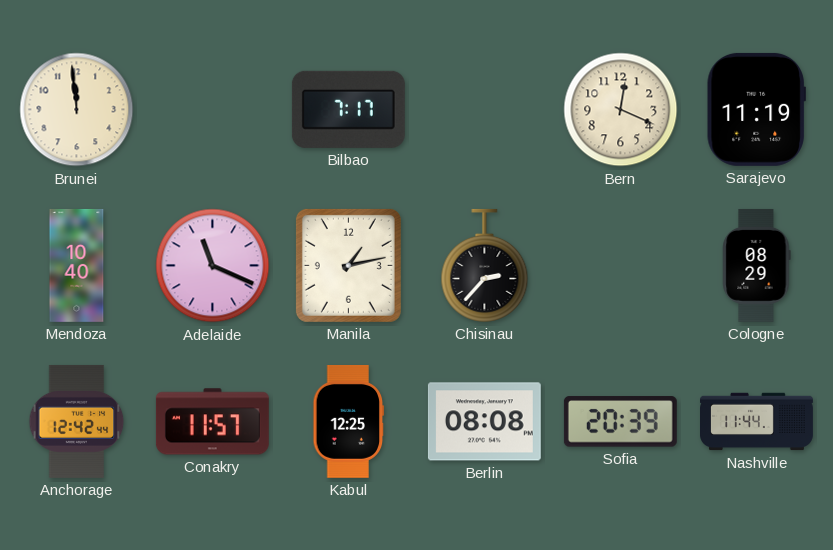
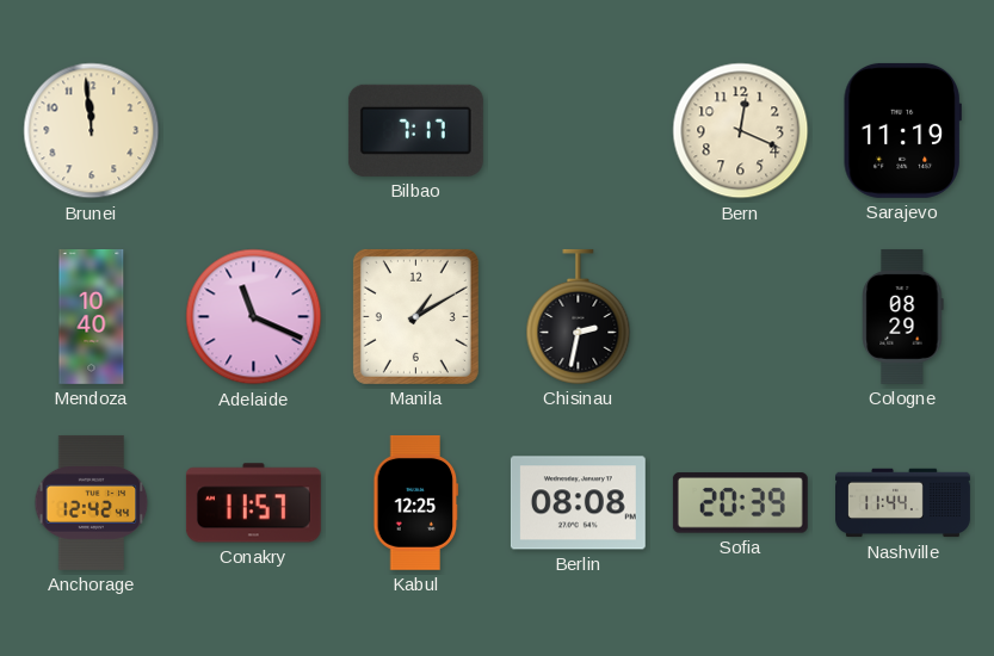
Manila: 1:13 -> 1:10
Chisinau: 2:37 -> 2:32
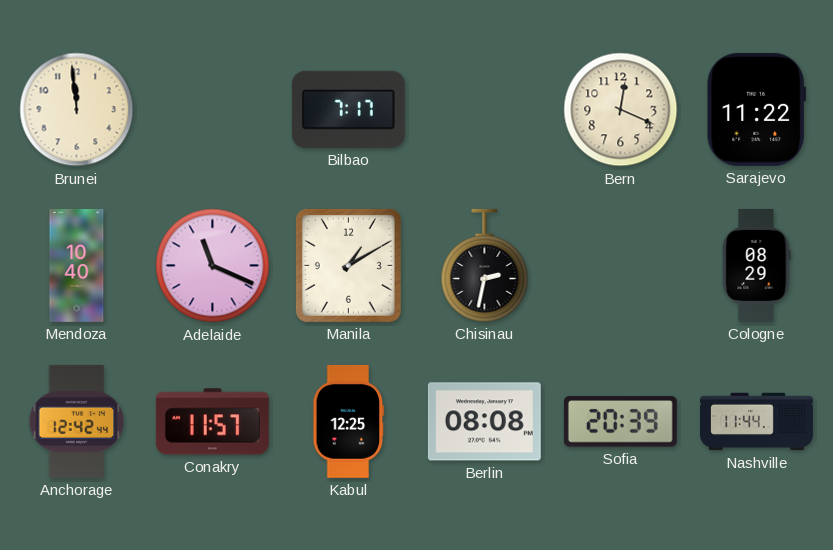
Sarajevo: 11:19 -> 11:22
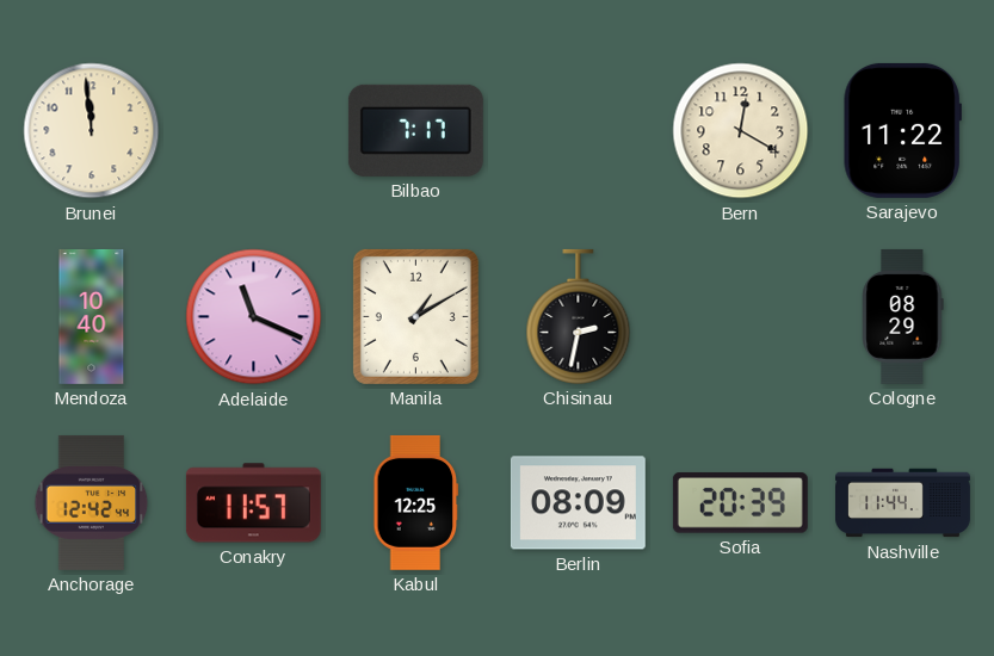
Bern: 12:19 -> 12:20
Berlin: 08:08 -> 08:09
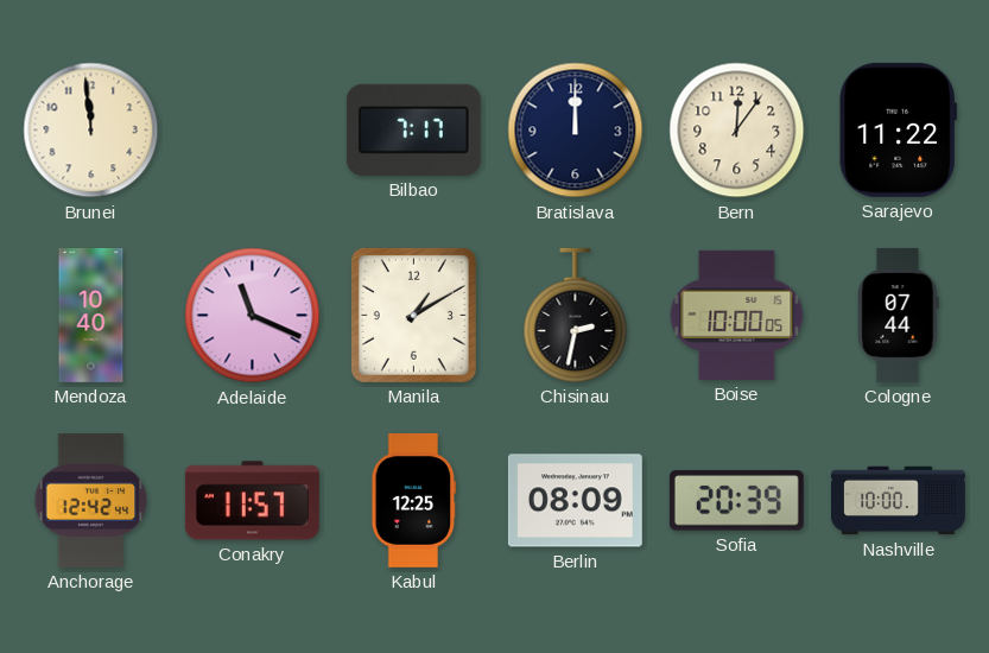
Bratislava: none -> 12:00
Bern: 12:20 -> 12:06
Boise: none -> 10:00
Cologne: 08:29 -> 07:44
Nashville: 11:44 -> 10:00
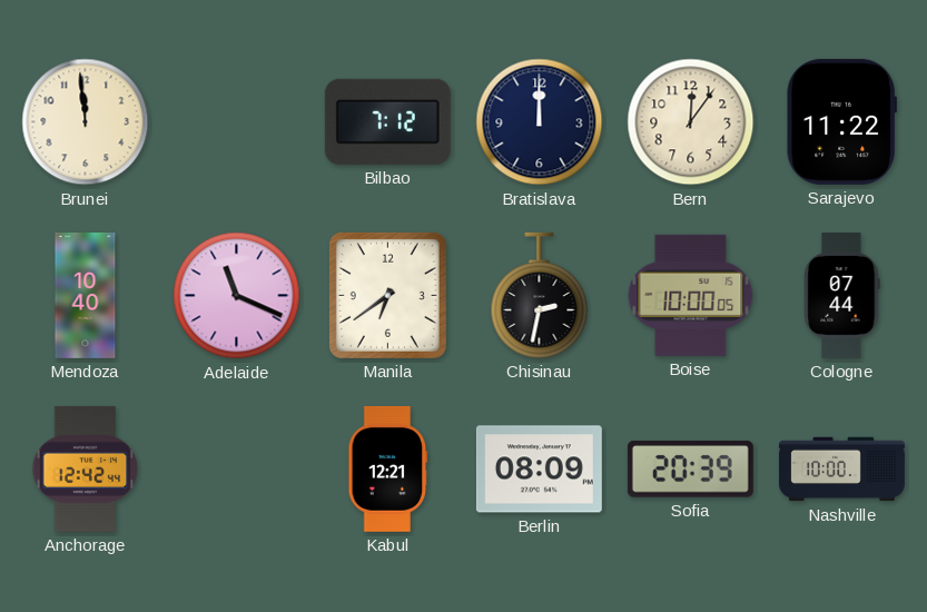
Bilbao: 7:17 -> 7:12
Manila: 1:10 -> 6:39
Conakry: 11:57 -> none
Kabul: 12:25 -> 12:21
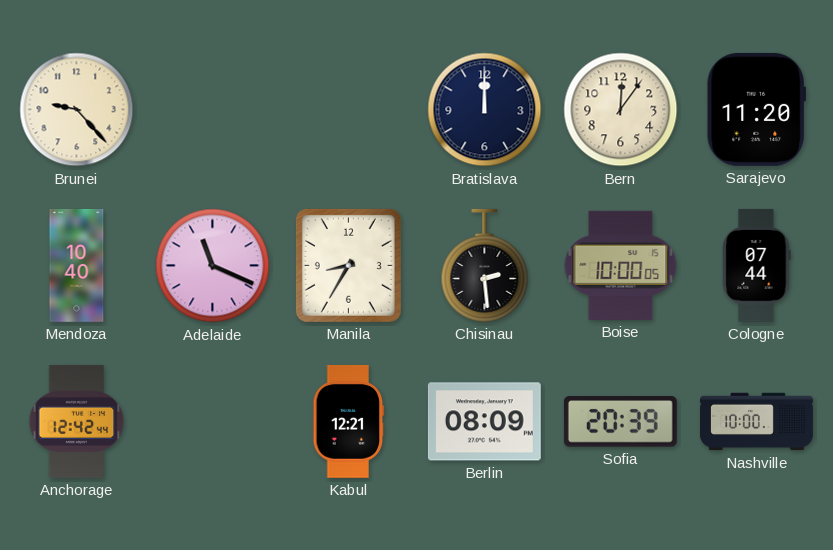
Brunei: 11:59 -> 9:23
Bilbao: 7:12 -> none
Sarajevo: 11:22 -> 11:20
Manila: 6:39 -> 8:35
Chisinau: 2:32 -> 2:29
